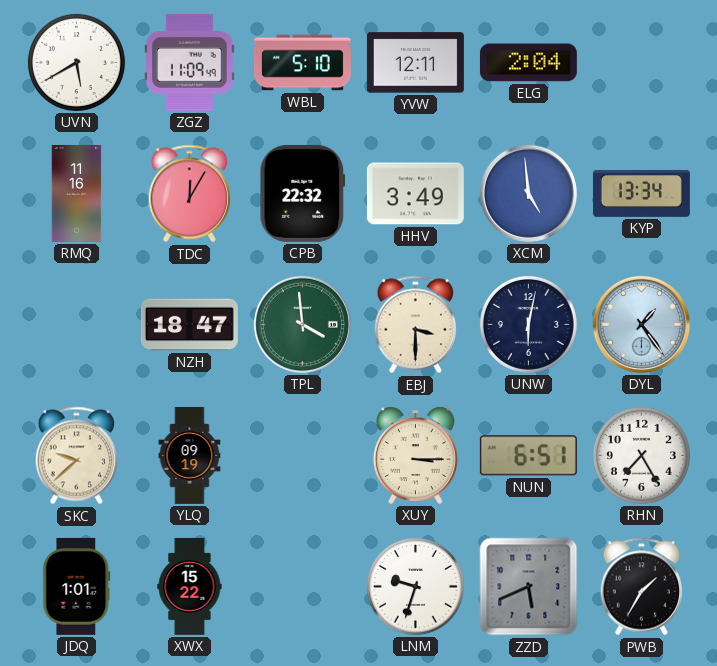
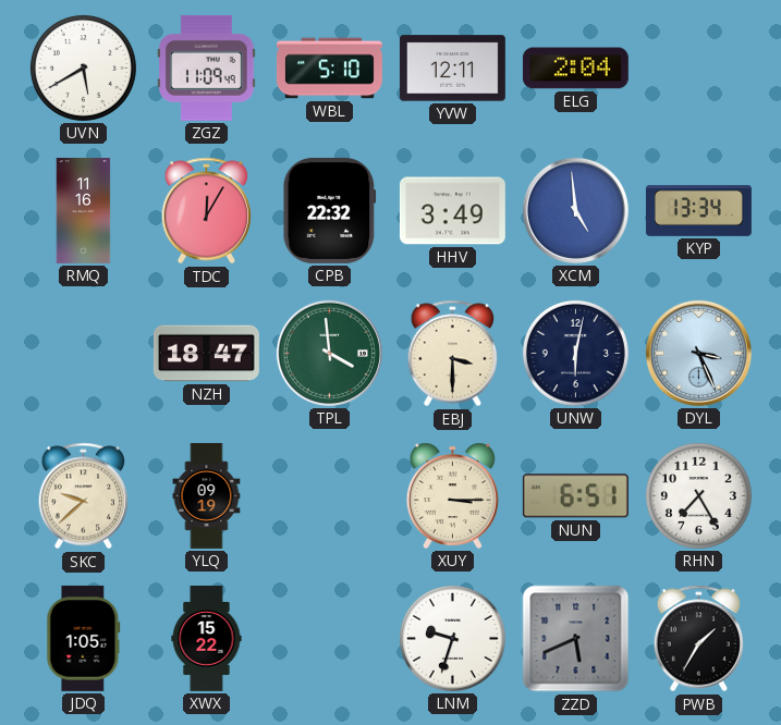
DYL: 1:24 -> 3:26
JDQ: 1:01 -> 1:05
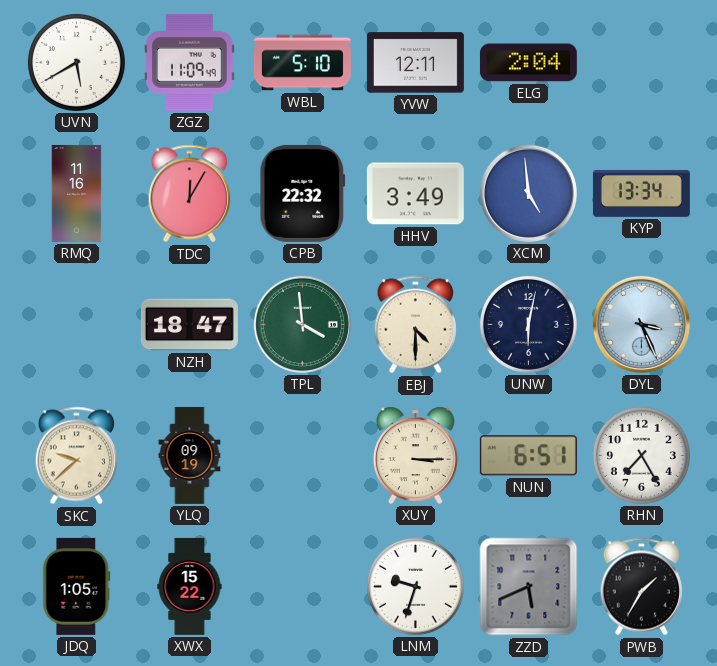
EBJ: 3:30 -> 4:30
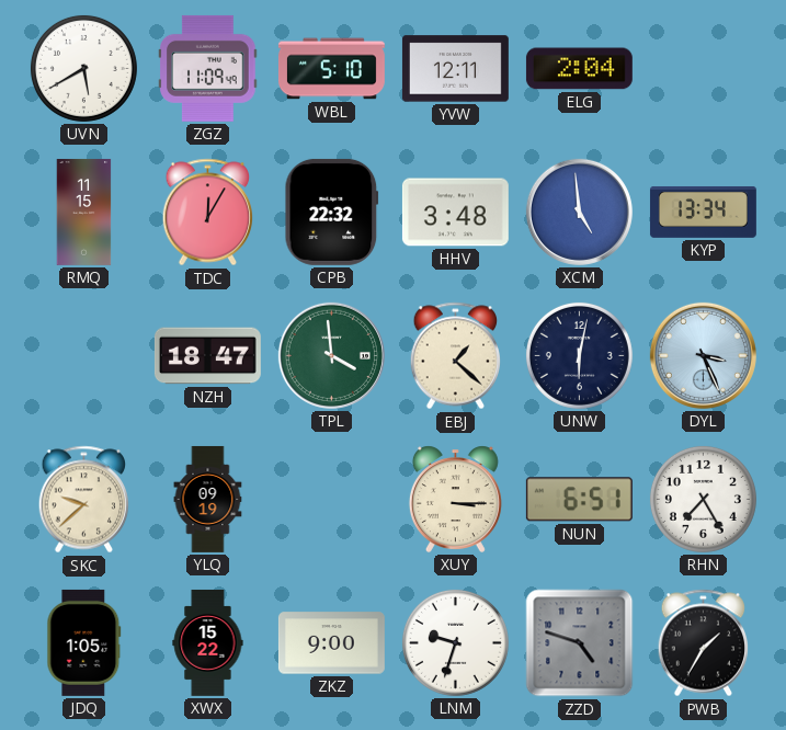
RMQ: 11:16 -> 11:15
HHV: 3:49 -> 3:48
EBJ: 4:30 -> 1:22
ZKZ: none -> 9:00
ZZD: 5:41 -> 4:48
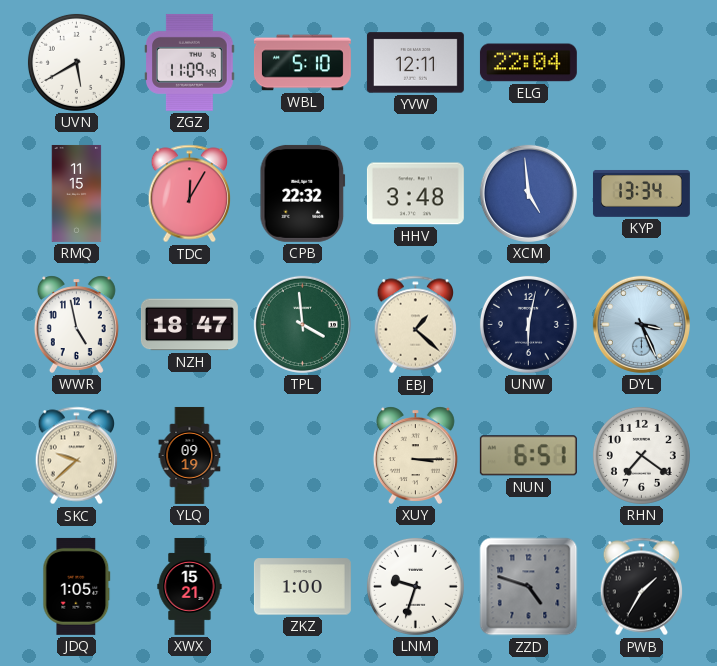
ELG: 2:04 -> 22:04
WWR: none -> 4:58
RHN: 7:25 -> 7:21
XWX: 15:22 -> 15:21
ZKZ: 9:00 -> 1:00
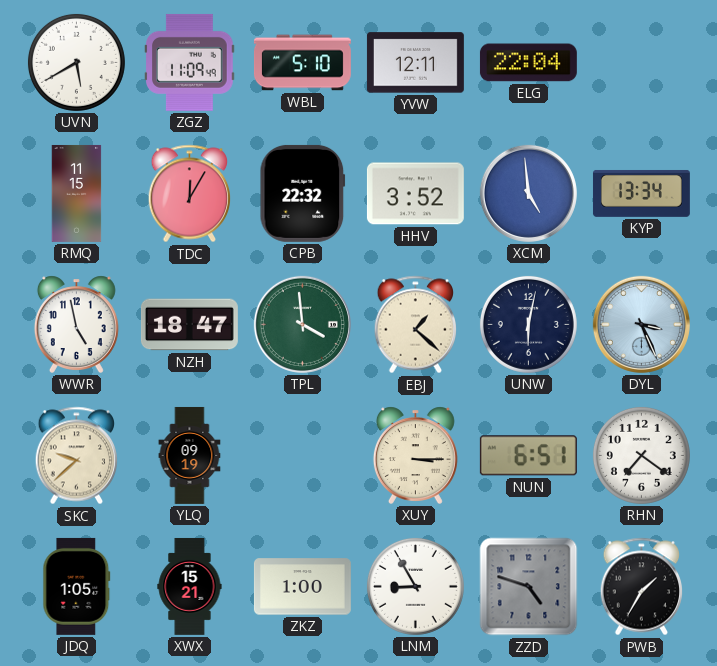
HHV: 3:48 -> 3:52
LNM: 9:33 -> 8:55
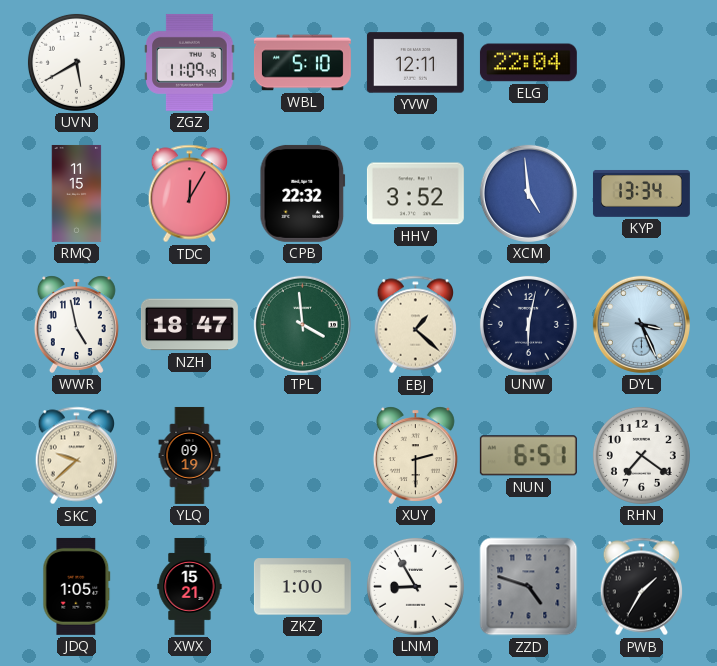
XUY: 3:15 -> 2:30
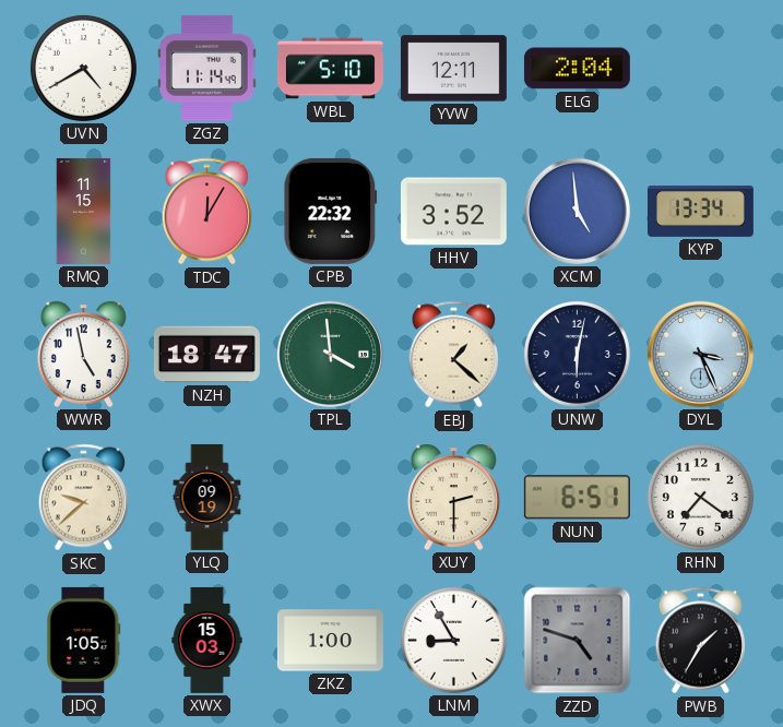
UVN: 5:40 -> 4:40
ZGZ: 11:09 -> 11:14
ELG: 22:04 -> 2:04
XWX: 15:21 -> 15:03
